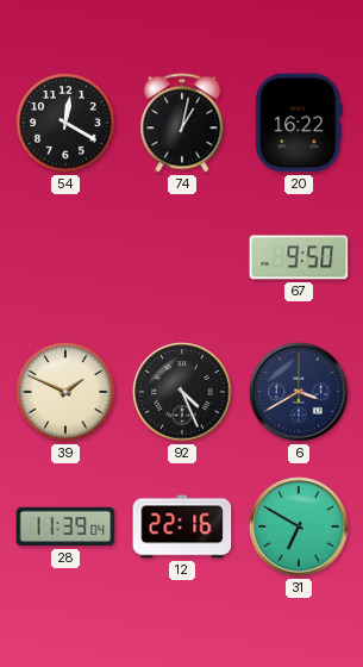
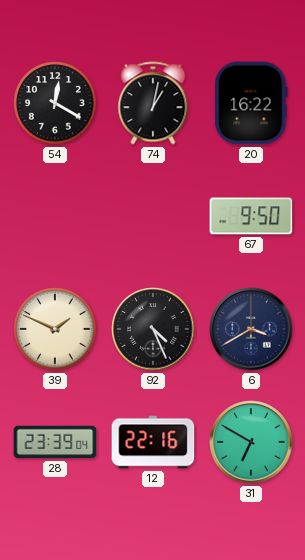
28: 11:39 -> 23:39
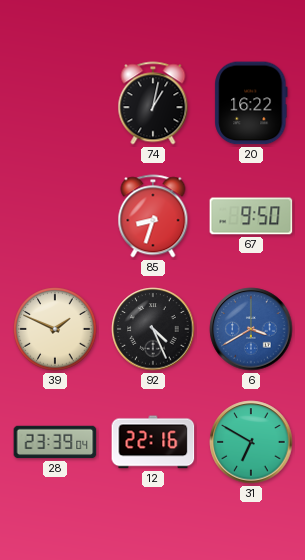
54: 12:20 -> none
85: none -> 8:33
6 dial: navy -> blue
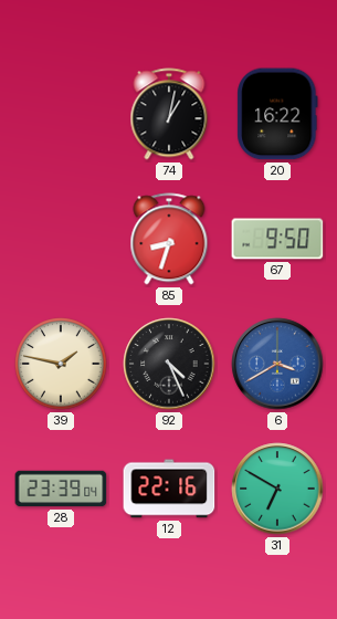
39: 1:49 -> 1:47
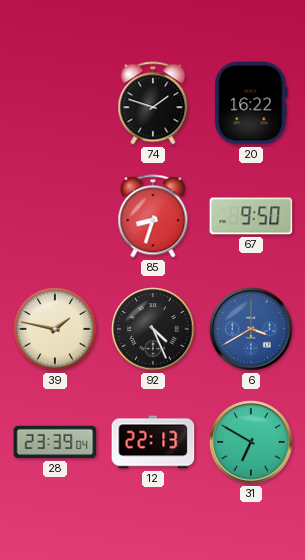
74: 1:02 -> 1:48
12: 22:16 -> 22:13
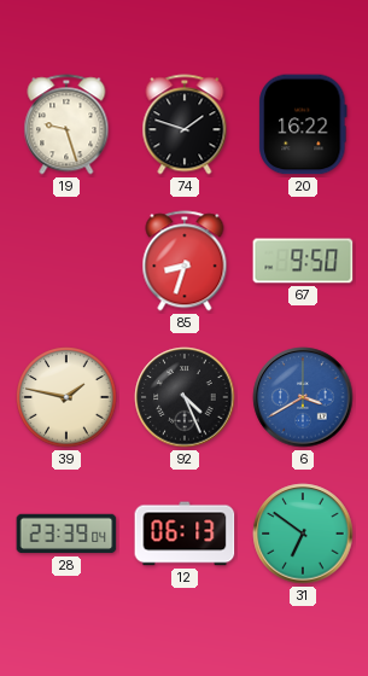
19: none -> 9:27
12: 22:13 -> 06:13
31: 6:50 -> 6:51
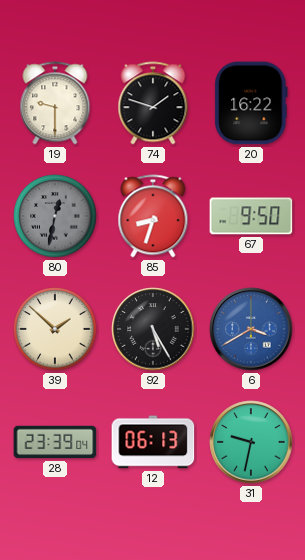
19: 9:27 -> 9:30
80: none -> 12:32
39: 1:47 -> 1:52
92: 4:26 -> 5:25
31: 6:51 -> 9:32
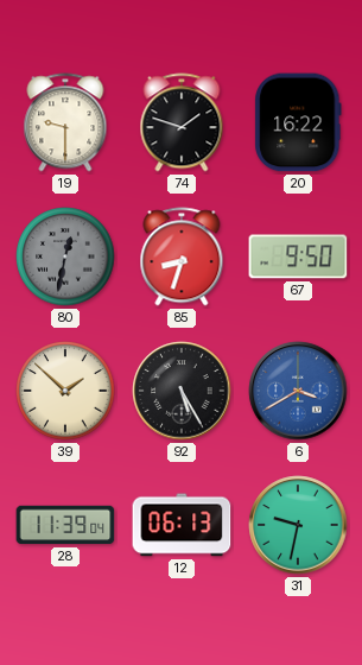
28: 23:39 -> 11:39
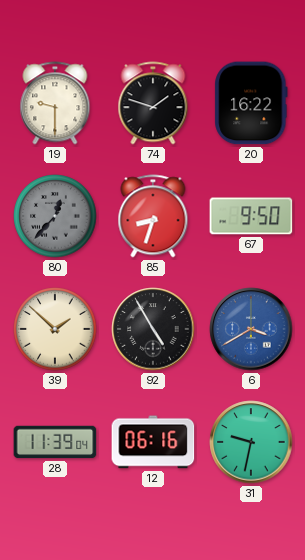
80: 12:32 -> 12:37
92: 5:25 -> 4:55
12: 06:13 -> 06:16
